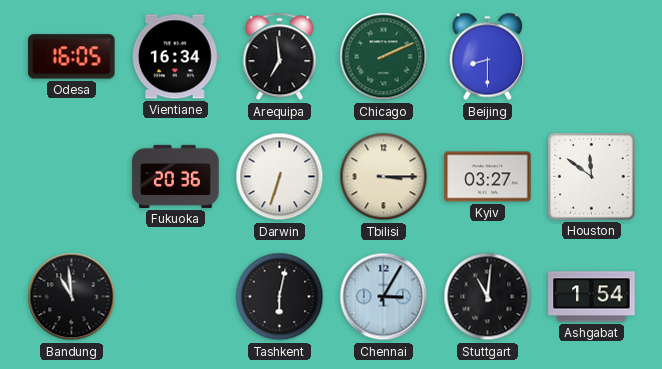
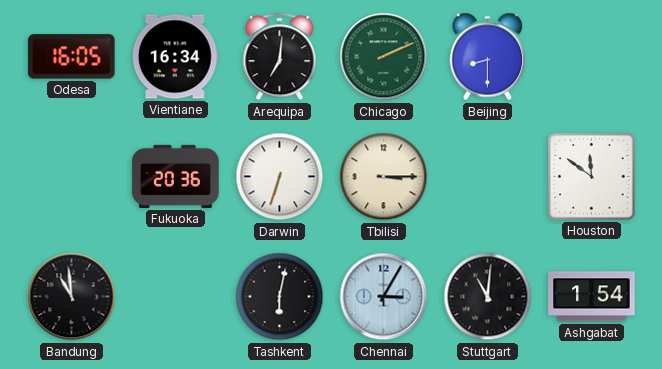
Arequipa: 6:59 -> 7:01
Kyiv: 03:27 -> none
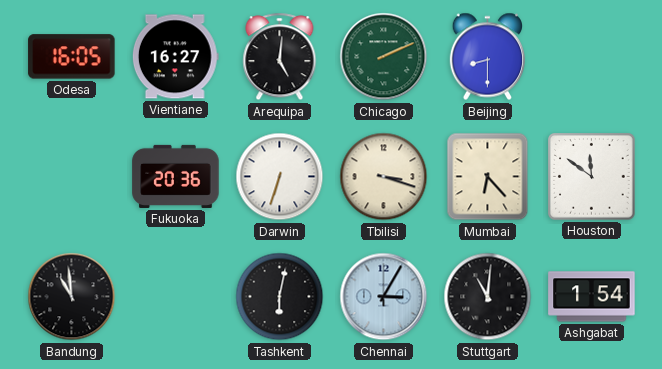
Vientiane: 16:34 -> 16:27
Arequipa: 7:01 -> 5:01
Tbilisi: 3:15 -> 3:18
Mumbai: none -> 6:23
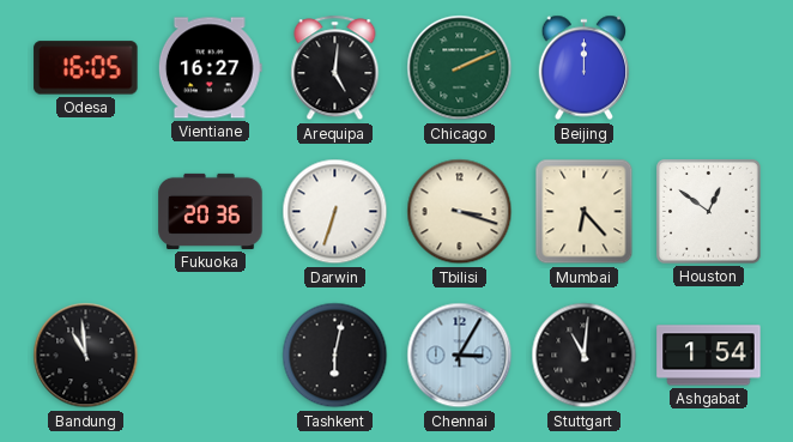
Beijing: 8:30 -> 12:00
Houston: 11:51 -> 12:51
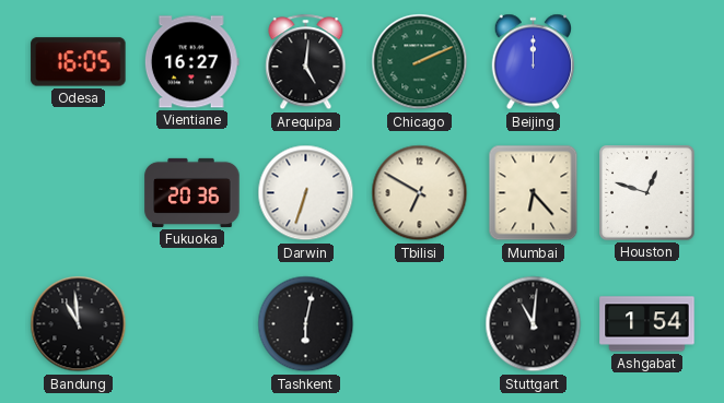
Tbilisi: 3:18 -> 6:50
Houston: 12:51 -> 12:48
Chennai: 3:05 -> none
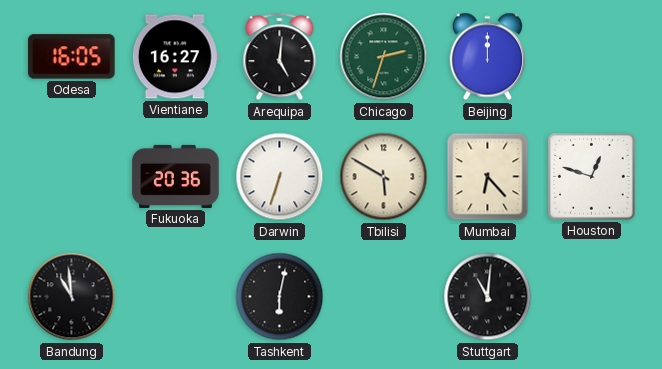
Chicago: 2:11 -> 2:33
Tbilisi: 6:50 -> 5:50
Ashgabat: 1:54 -> none
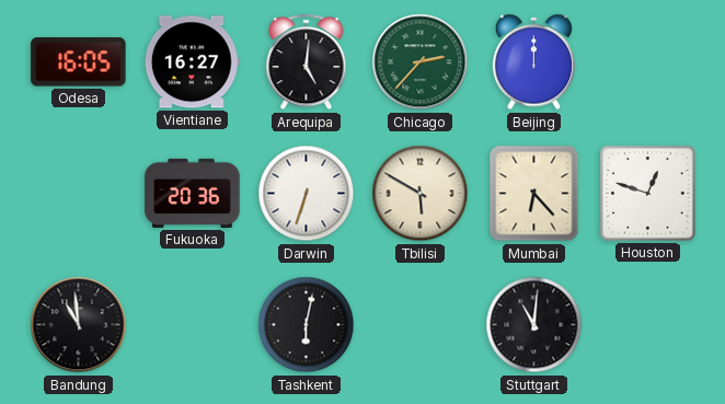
Chicago: 2:33 -> 2:37
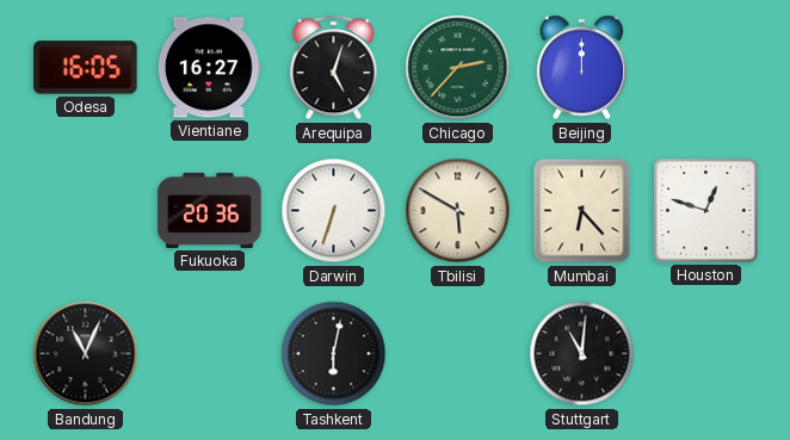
Arequipa: 5:01 -> 5:03
Bandung: 10:59 -> 11:04
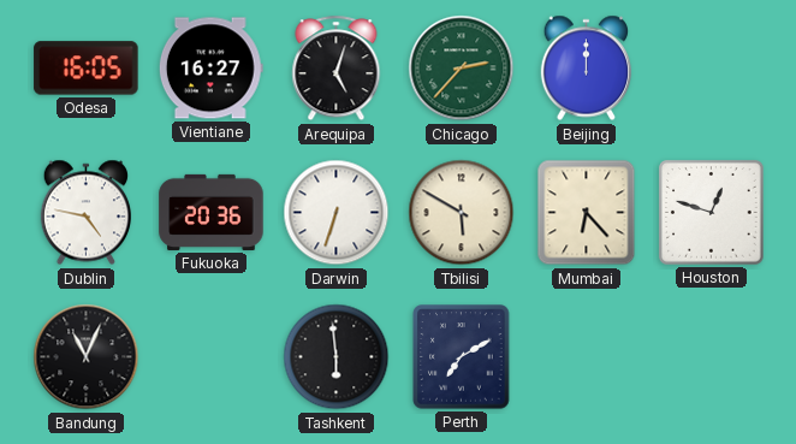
Dublin: none -> 4:47
Tashkent: 6:02 -> 5:59
Perth: none -> 7:10
Stuttgart: 11:01 -> none
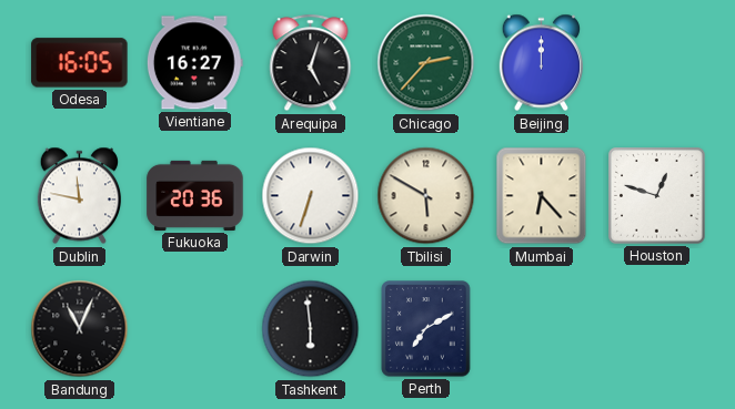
Dublin: 4:47 -> 11:47
